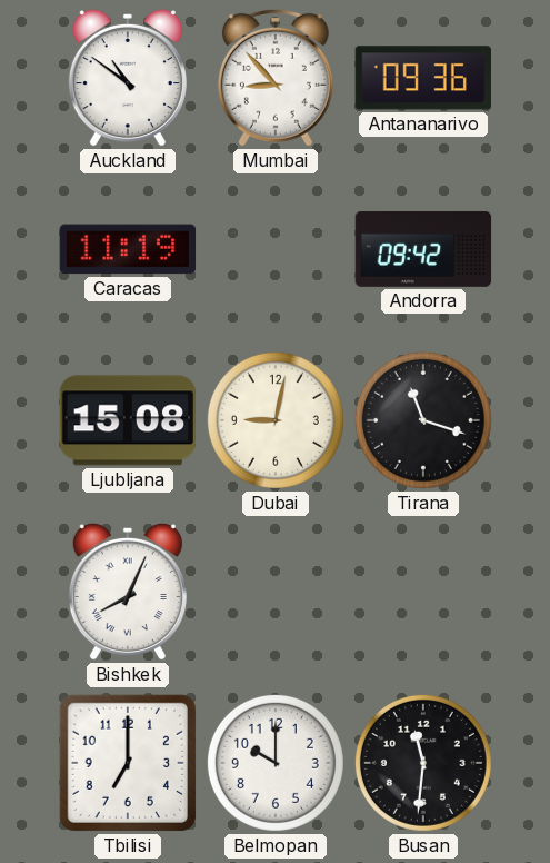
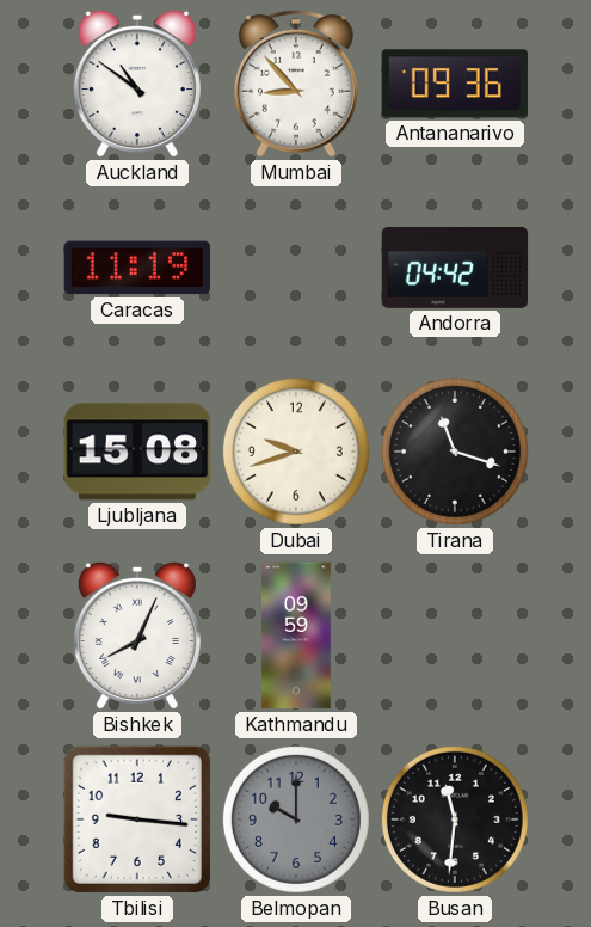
Andorra: 09:42 -> 04:42
Dubai: 9:02 -> 9:42
Kathmandu: none -> 09:59
Tbilisi: 7:00 -> 9:16
Belmopan dial: white -> grey
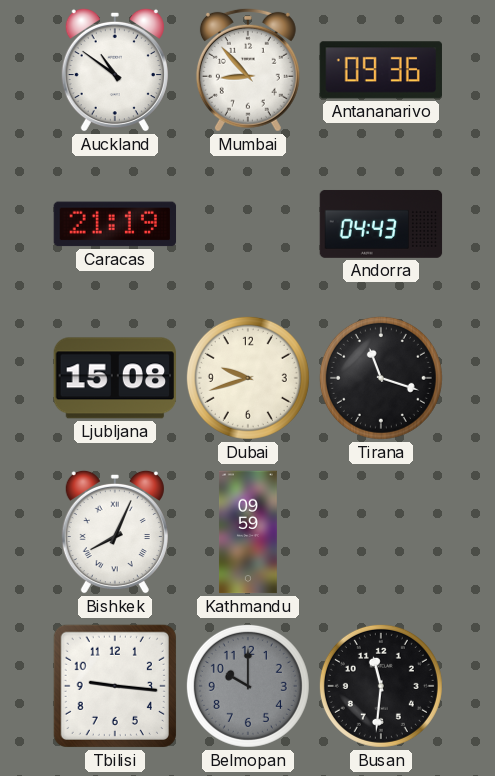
Caracas: 11:19 -> 21:19
Andorra: 04:42 -> 04:43
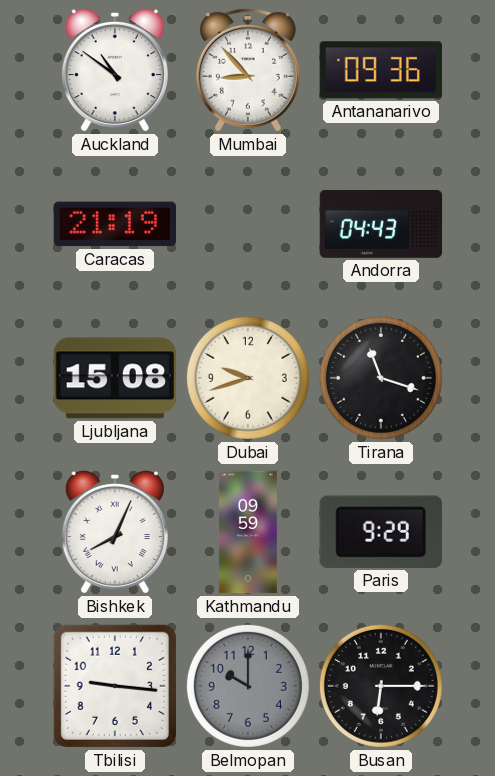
Paris: none -> 9:29
Busan: 11:31 -> 6:15
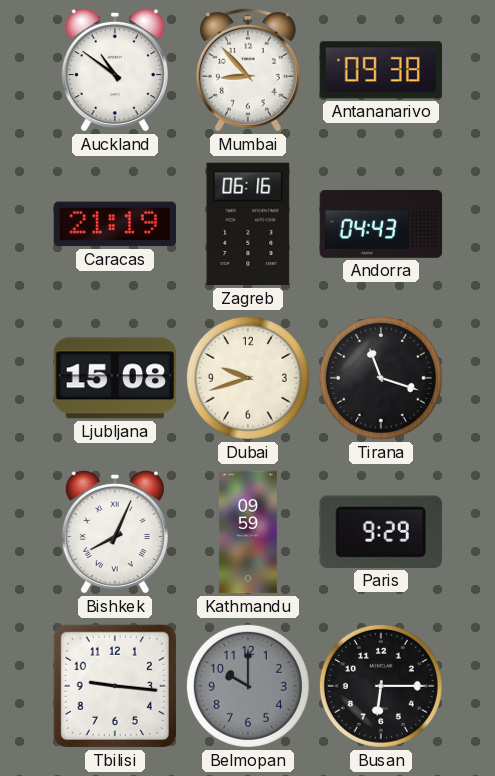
Antananarivo: 09:36 -> 09:38
Zagreb: none -> 06:16
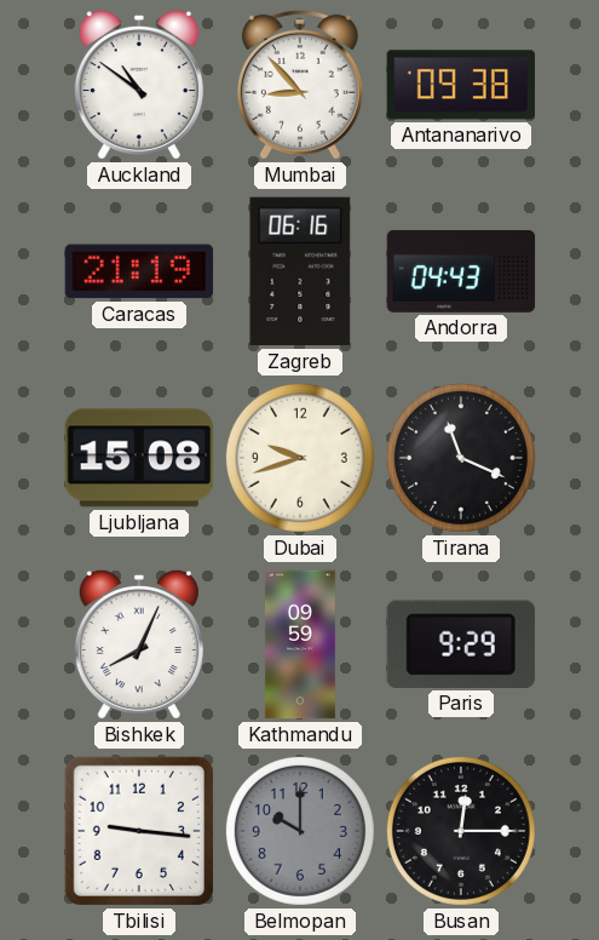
Tirana: 11:18 -> 11:19
Busan: 6:15 -> 12:15
